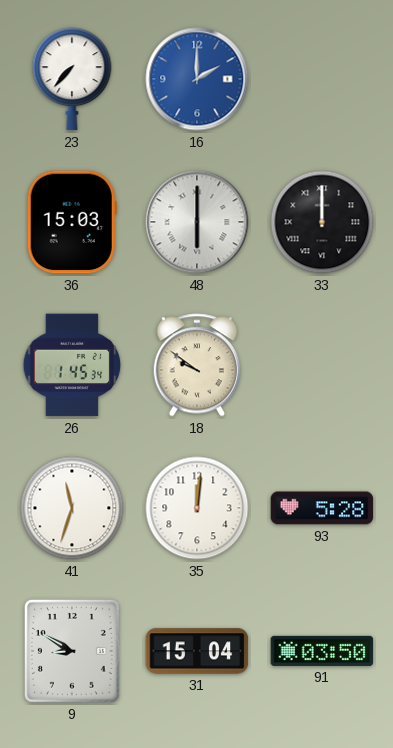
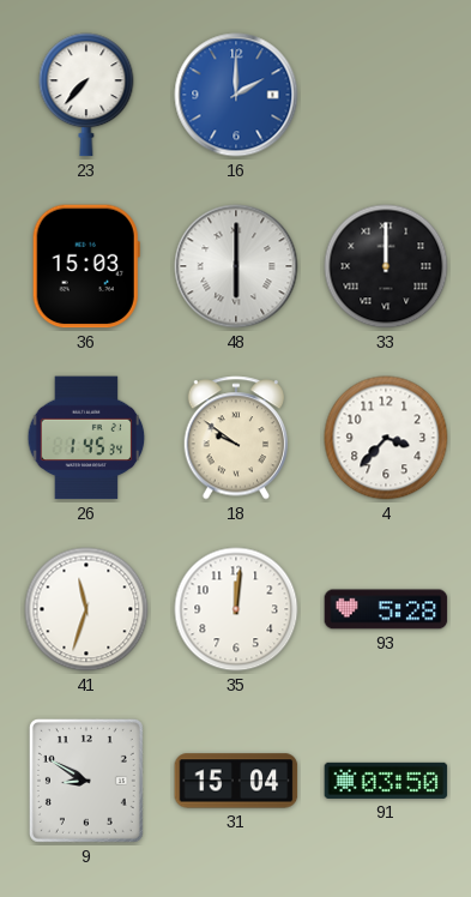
4: none -> 3:37
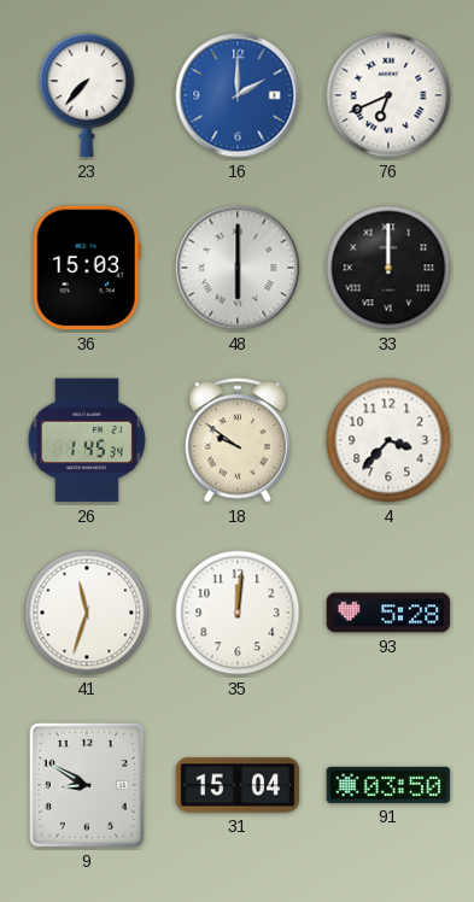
76: none -> 6:41
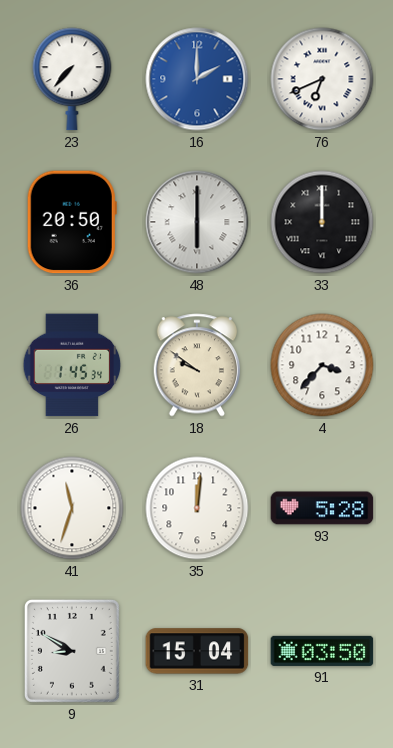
36: 15:03 -> 20:50
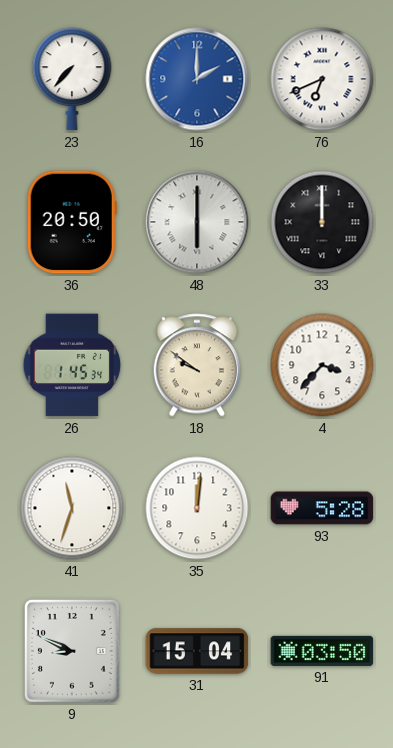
9: 8:50 -> 8:49
